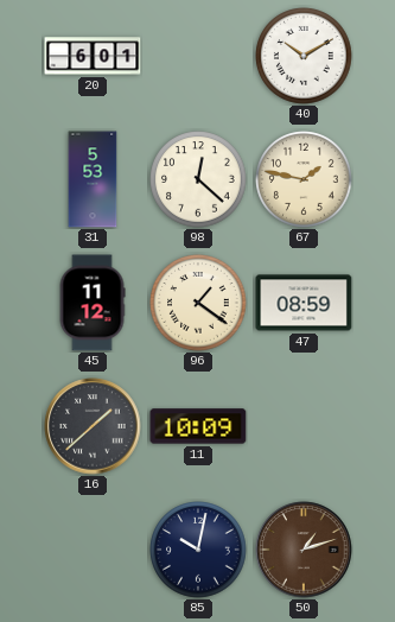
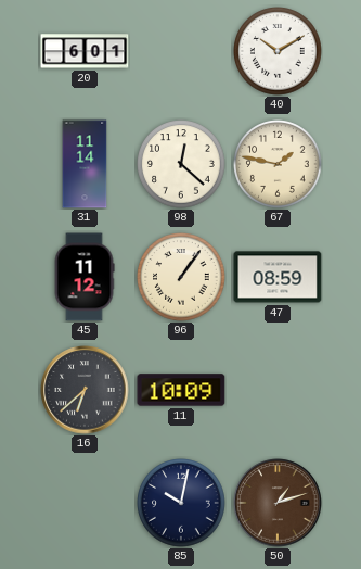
31: 5:53 -> 11:14
96: 1:21 -> 1:06
16: 1:38 -> 6:38
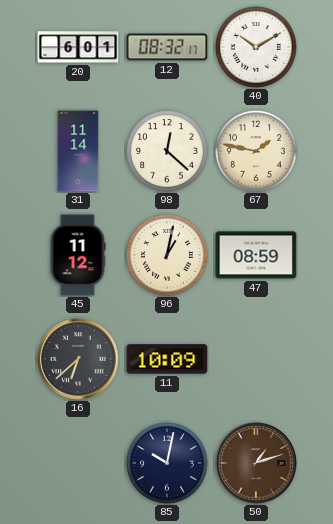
12: none -> 08:32
96: 1:06 -> 1:02
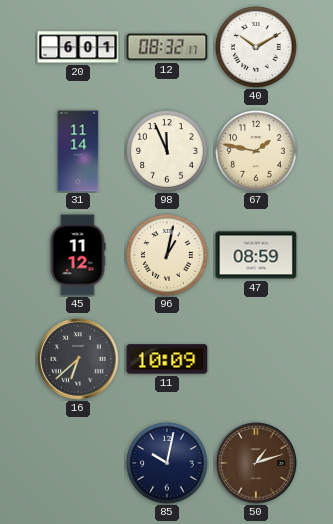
98: 12:22 -> 11:56
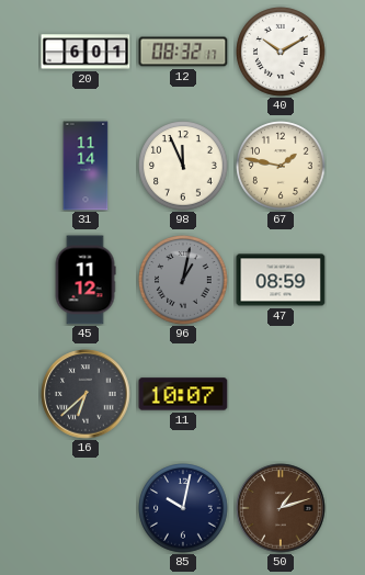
96 dial: cream -> grey
11: 10:09 -> 10:07
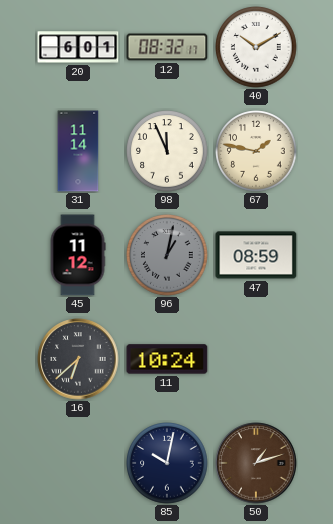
11: 10:07 -> 10:24
